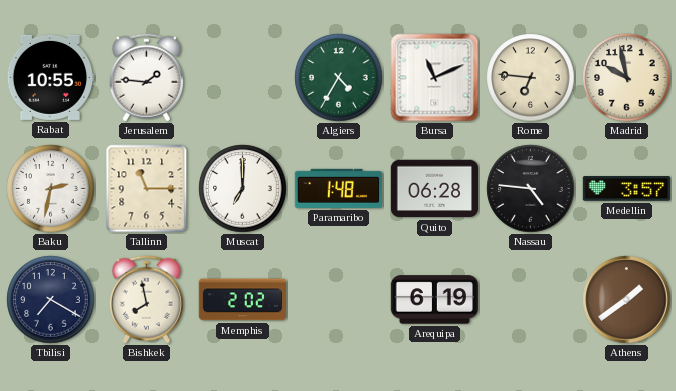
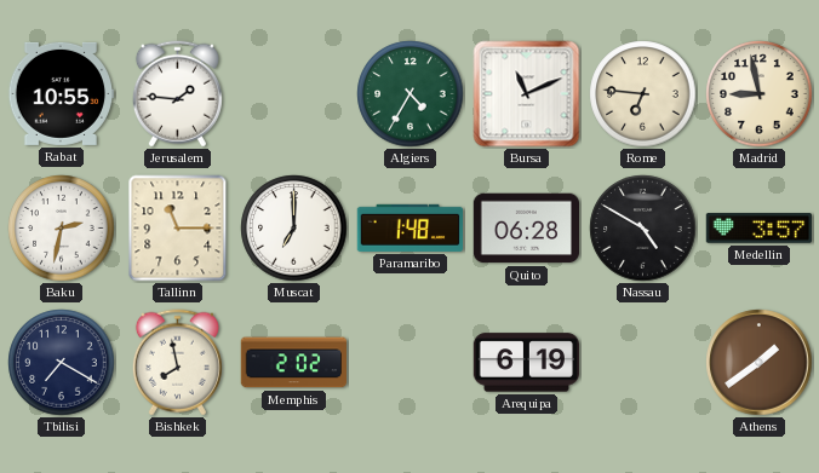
Madrid: 9:58 -> 8:58
Nassau: 4:46 -> 4:50
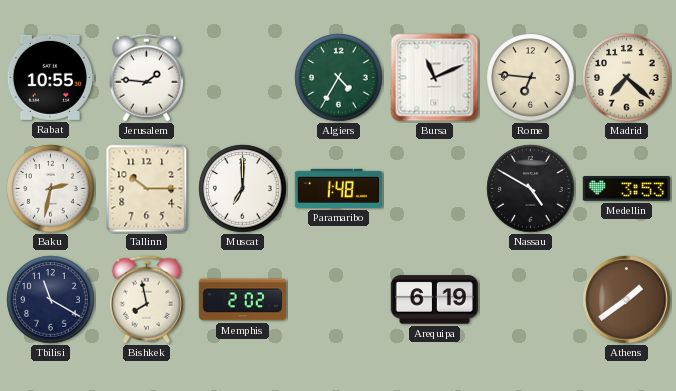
Madrid: 8:58 -> 7:22
Tallinn: 11:15 -> 10:15
Quito: 06:28 -> none
Medellin: 3:57 -> 3:53
Tbilisi: 7:20 -> 11:20
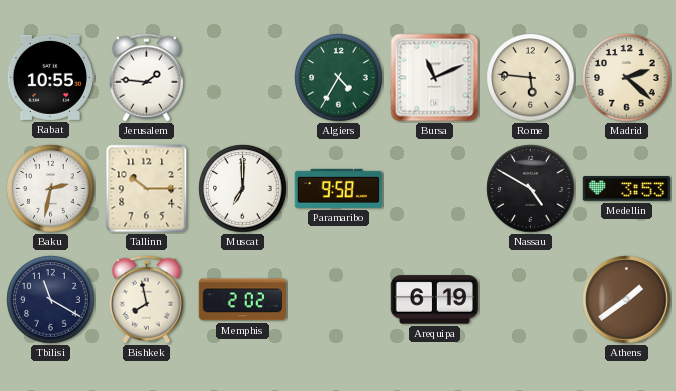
Rome: 6:46 -> 5:46
Madrid: 7:22 -> 2:22
Paramaribo: 1:48 -> 9:58
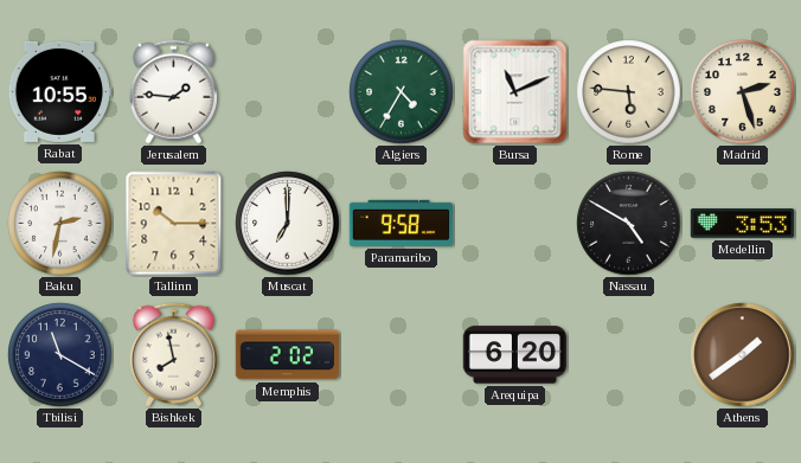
Madrid: 2:22 -> 2:27
Arequipa: 6:19 -> 6:20
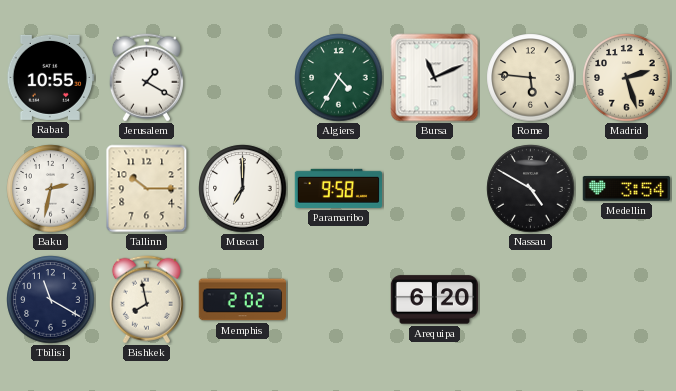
Jerusalem: 1:46 -> 1:20
Medellin: 3:53 -> 3:54
Athens: 1:39 -> none
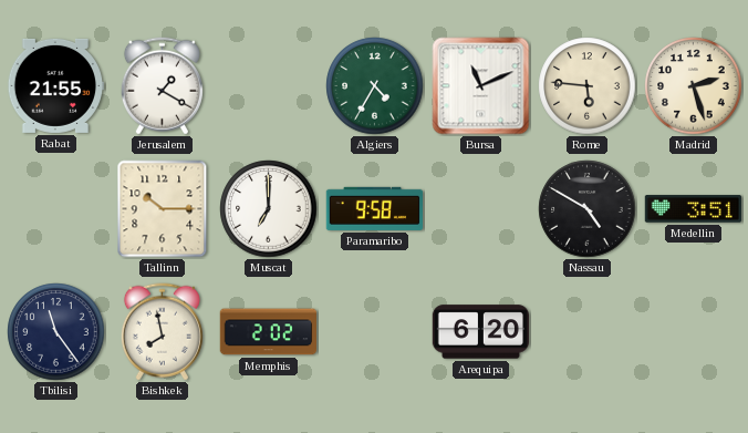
Rabat: 10:55 -> 21:55
Baku: 2:32 -> none
Medellin: 3:54 -> 3:51
Tbilisi: 11:20 -> 11:24
